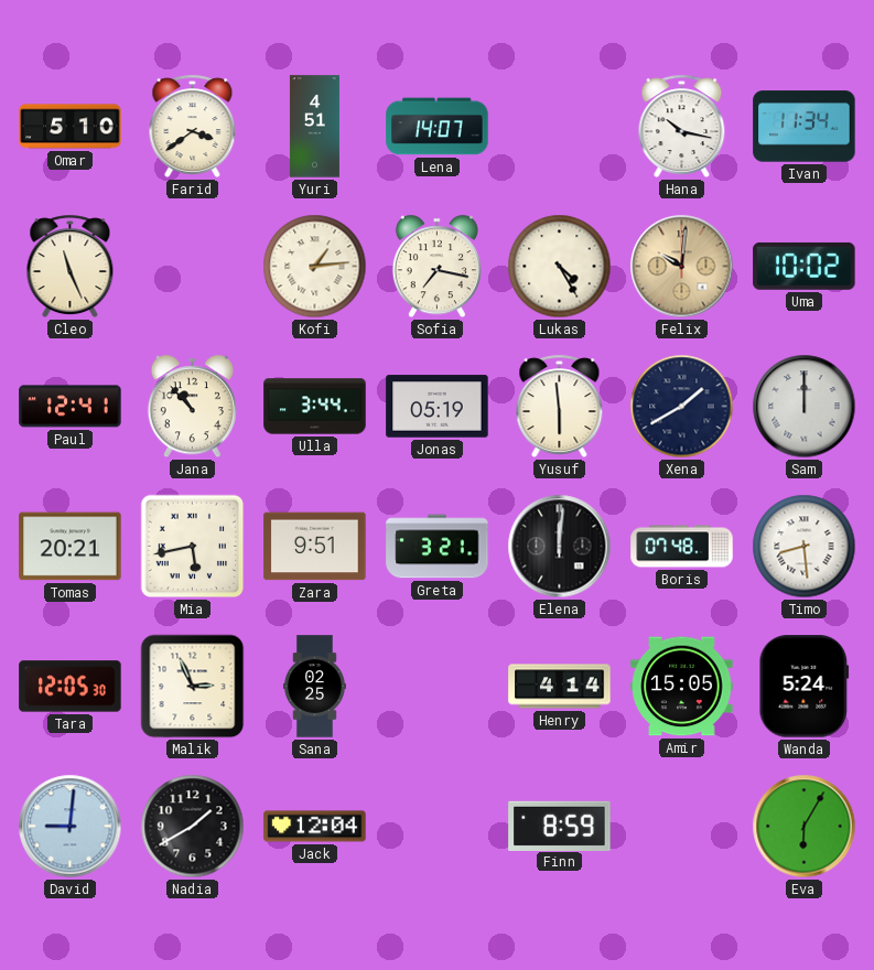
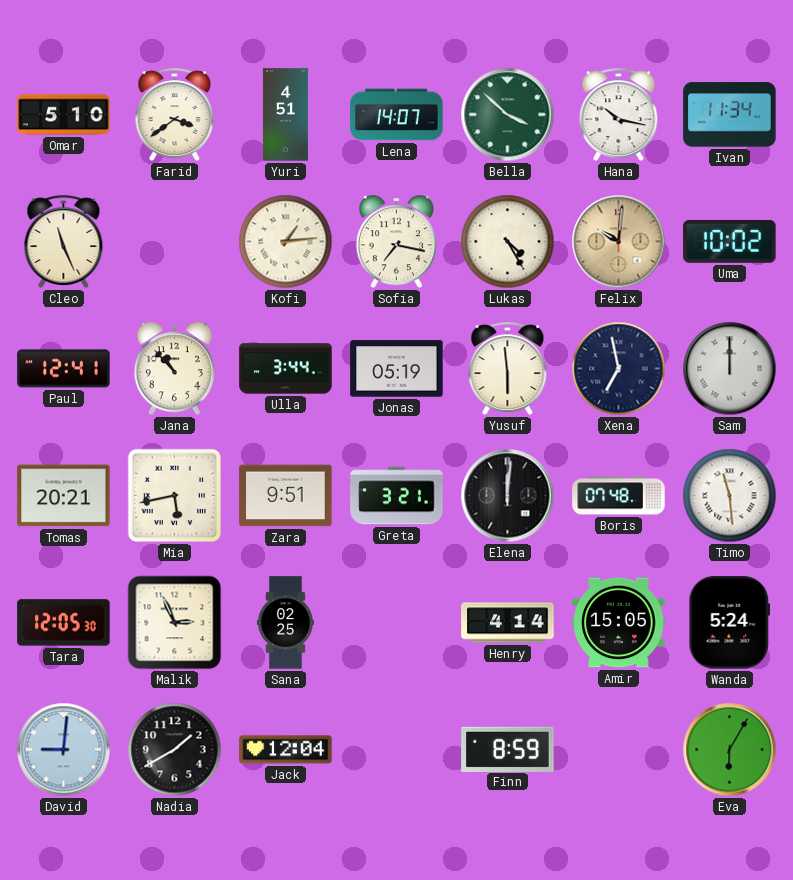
Bella: none -> 3:52
Xena: 1:40 -> 6:58
Timo: 8:29 -> 11:29
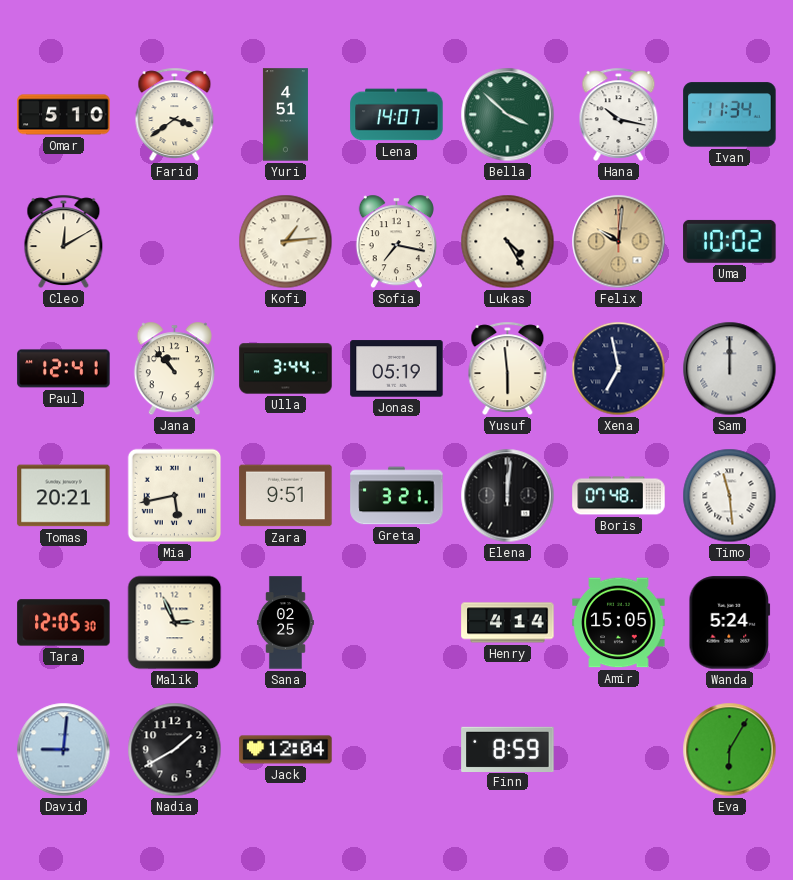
Cleo: 11:26 -> 12:10
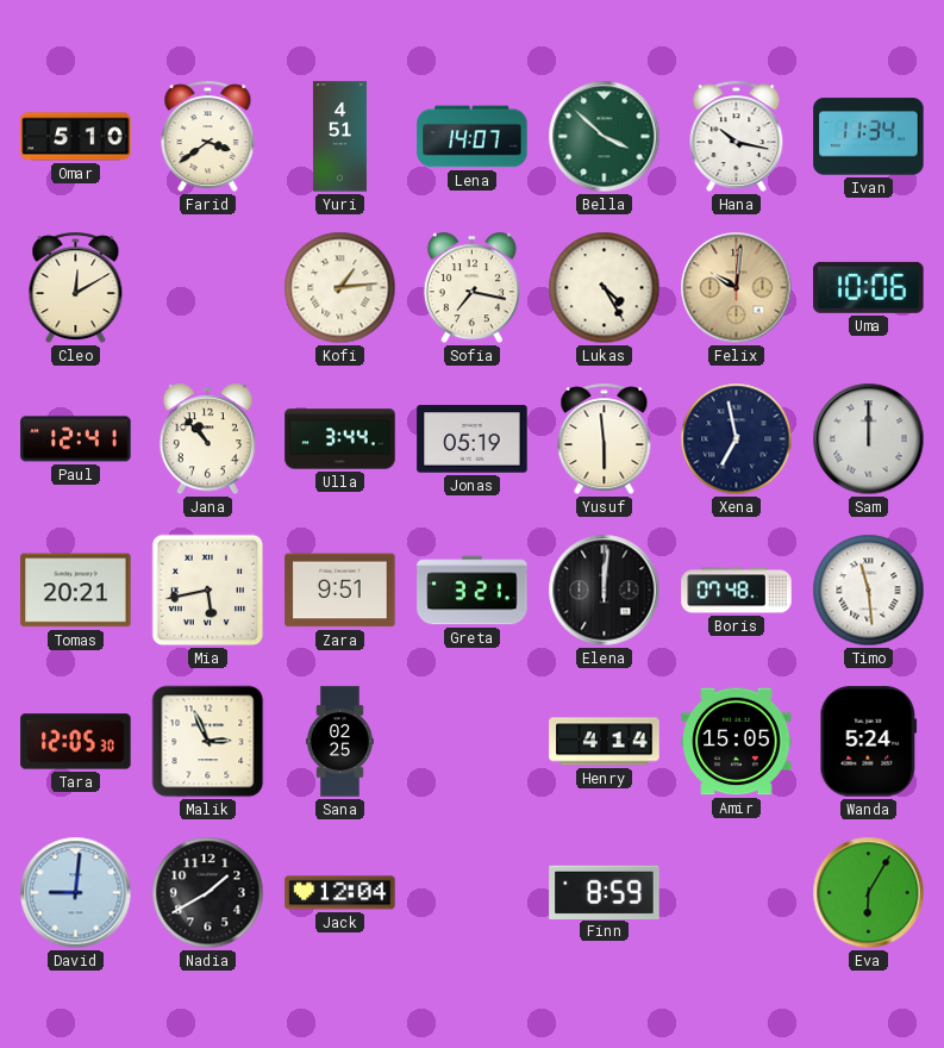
Uma: 10:02 -> 10:06
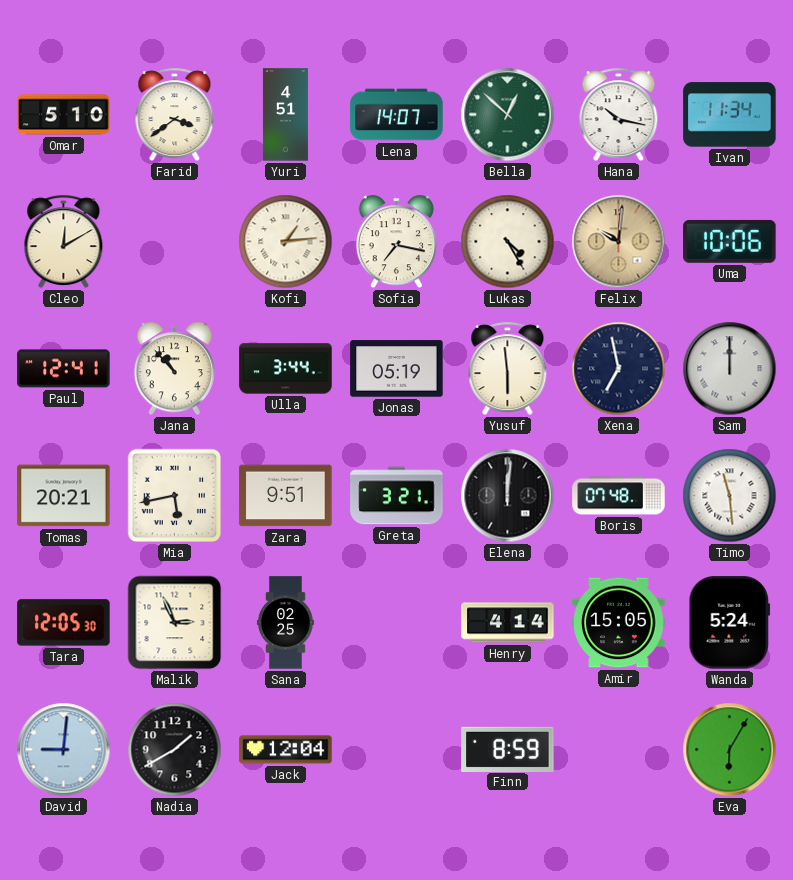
Bella: 3:52 -> 12:52
